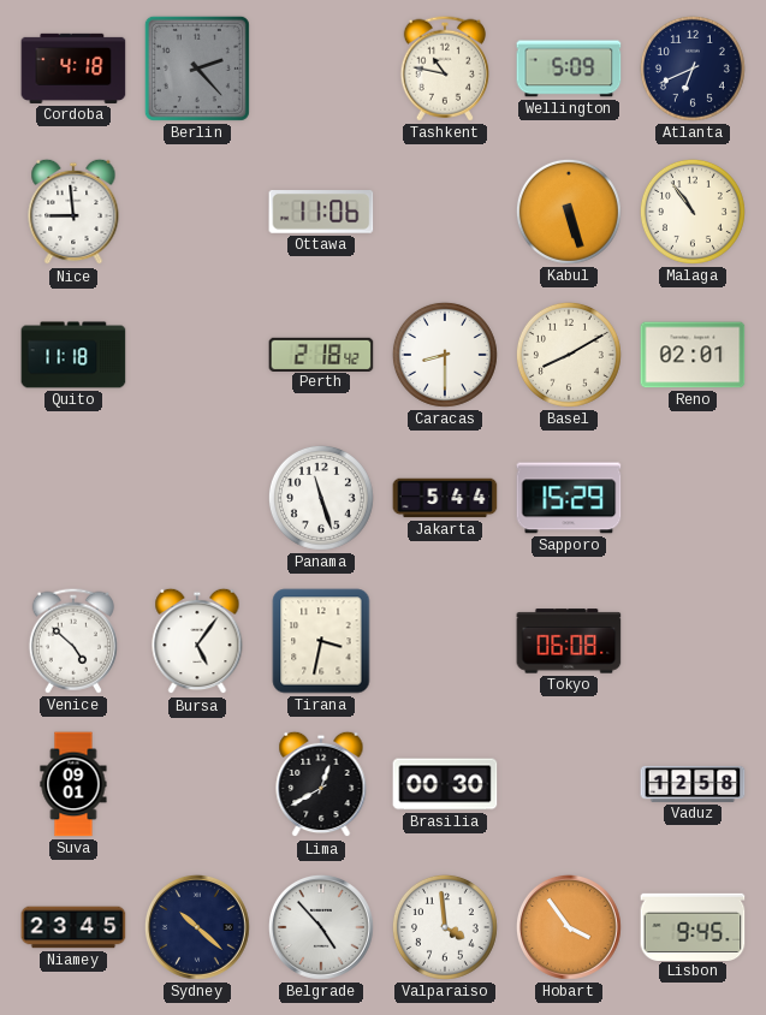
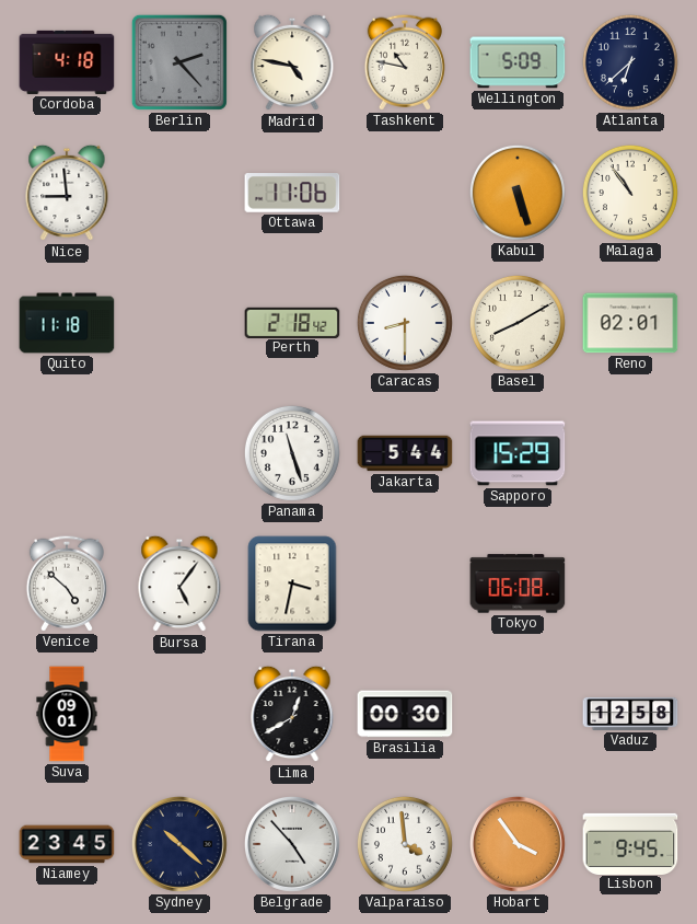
Madrid: none -> 4:47
Atlanta: 6:41 -> 6:38
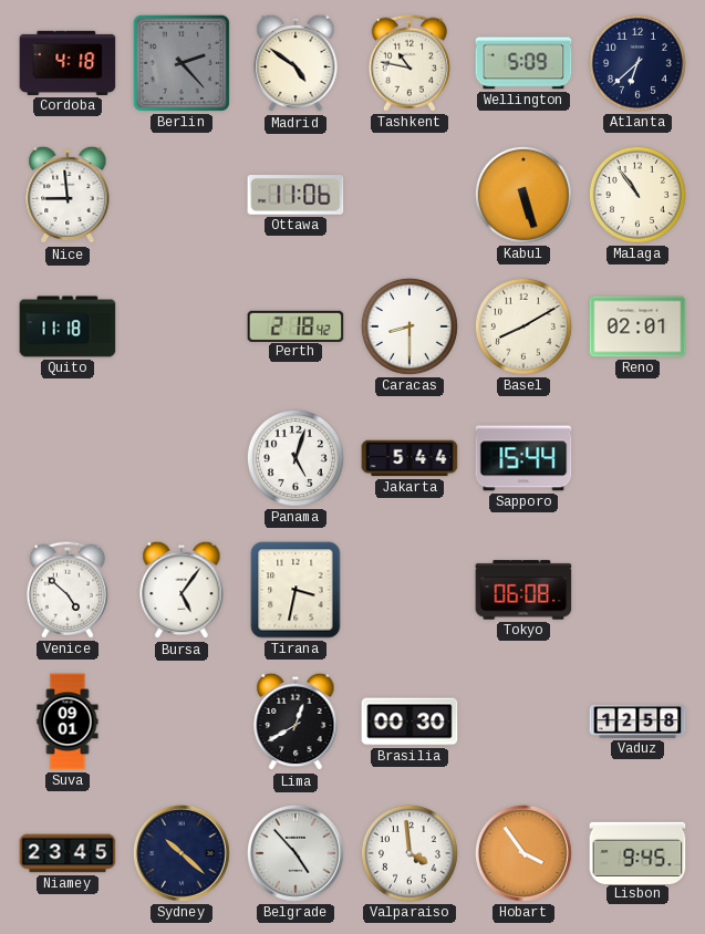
Madrid: 4:47 -> 4:51
Panama: 11:27 -> 5:03
Sapporo: 15:29 -> 15:44
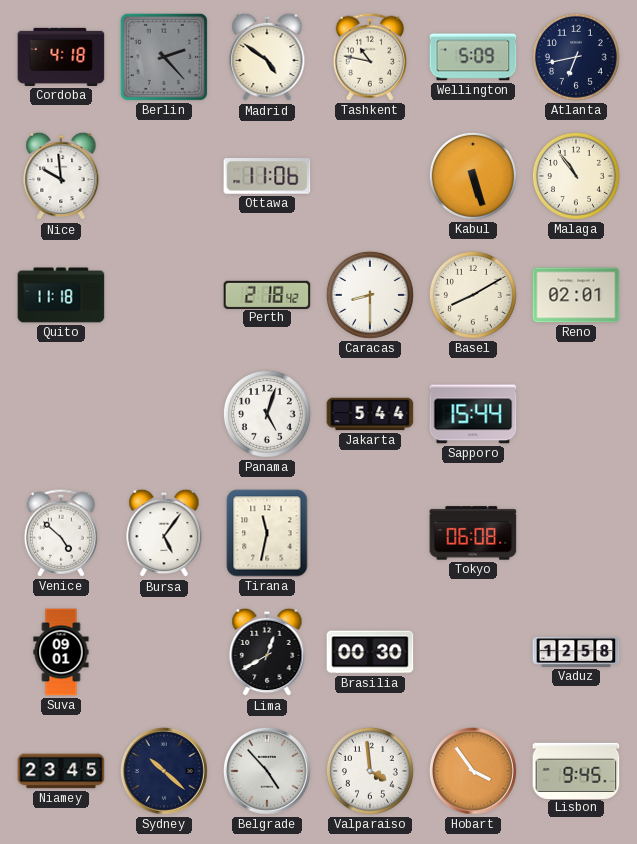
Atlanta: 6:38 -> 6:43
Nice: 8:59 -> 9:59
Tirana: 3:32 -> 11:32
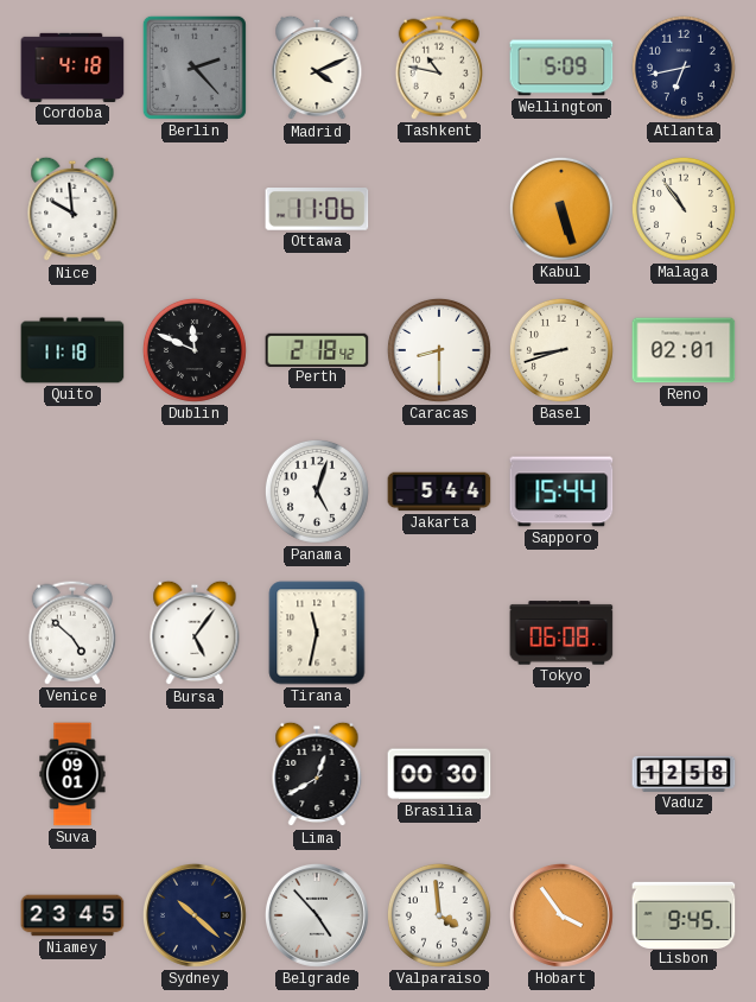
Madrid: 4:51 -> 4:11
Dublin: none -> 11:49
Basel: 8:10 -> 8:42
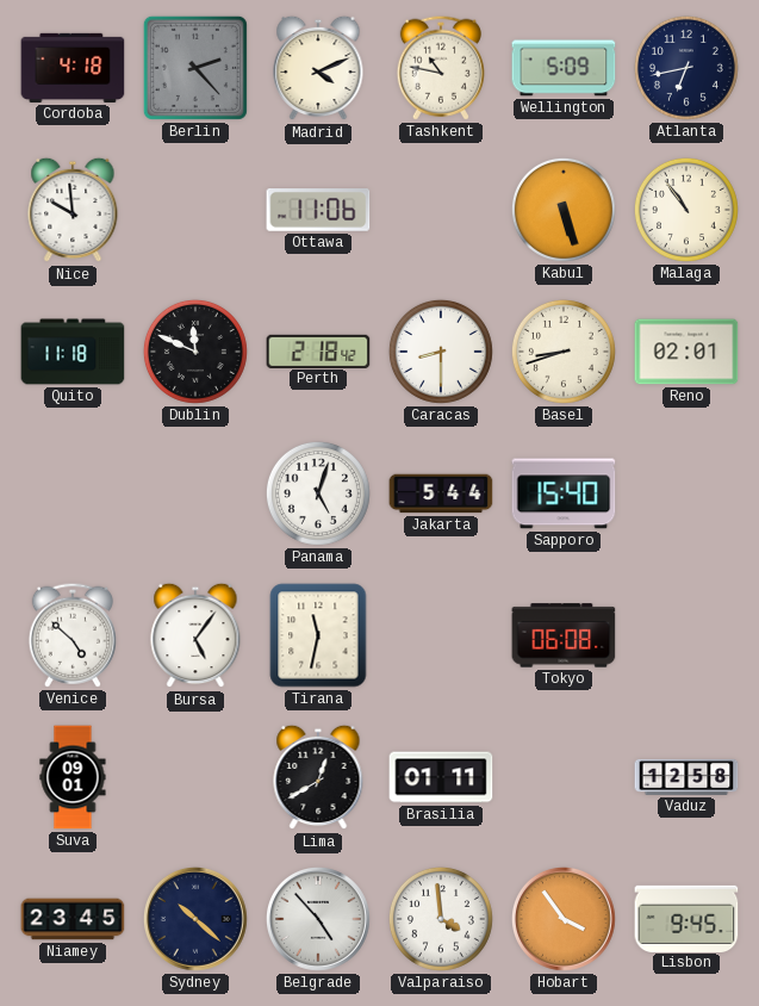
Sapporo: 15:44 -> 15:40
Brasilia: 00:30 -> 01:11
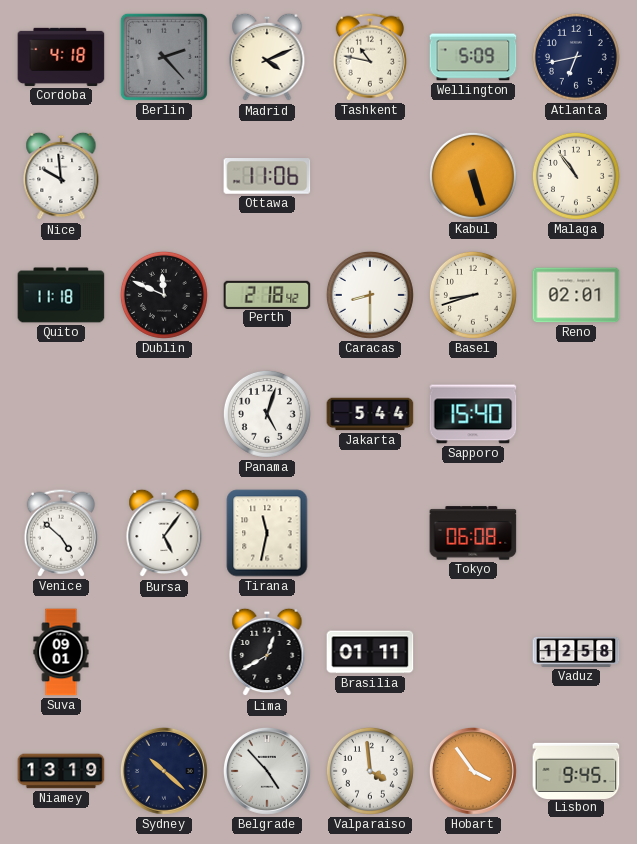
Niamey: 23:45 -> 13:19
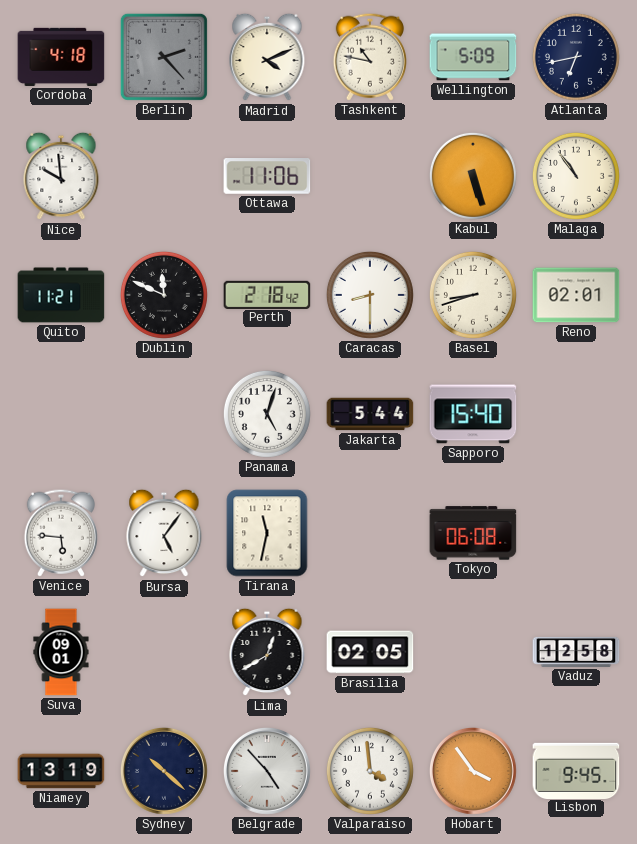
Quito: 11:18 -> 11:21
Venice: 4:52 -> 5:46
Brasilia: 01:11 -> 02:05
